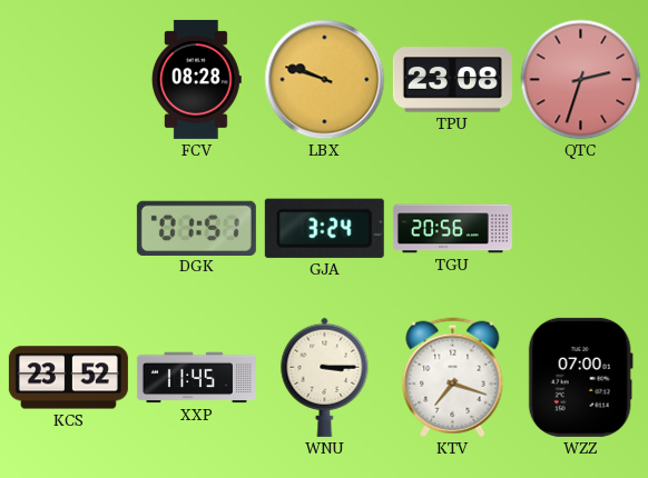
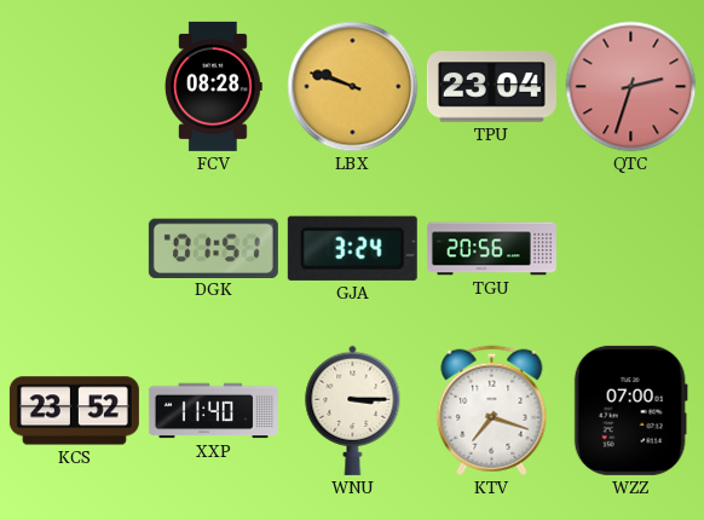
TPU: 23:08 -> 23:04
XXP: 11:45 -> 11:40
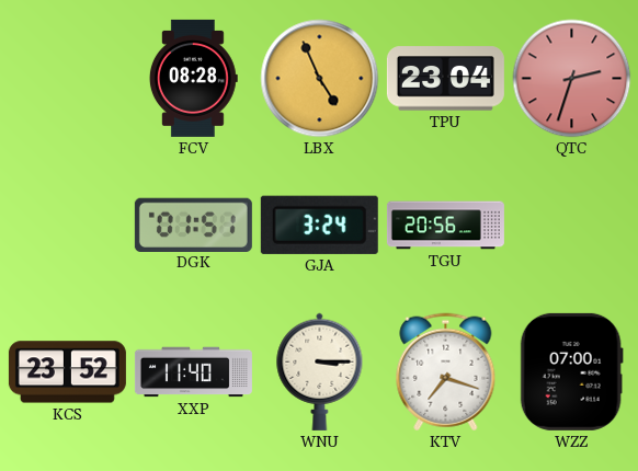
LBX: 9:48 -> 4:56
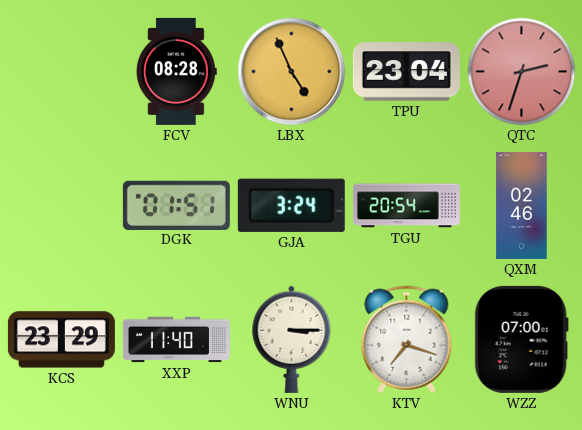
TGU: 20:56 -> 20:54
QXM: none -> 02:46
KCS: 23:52 -> 23:29
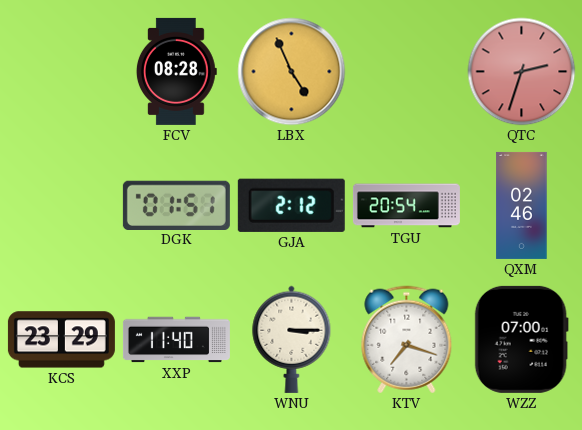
TPU: 23:04 -> none
GJA: 3:24 -> 2:12
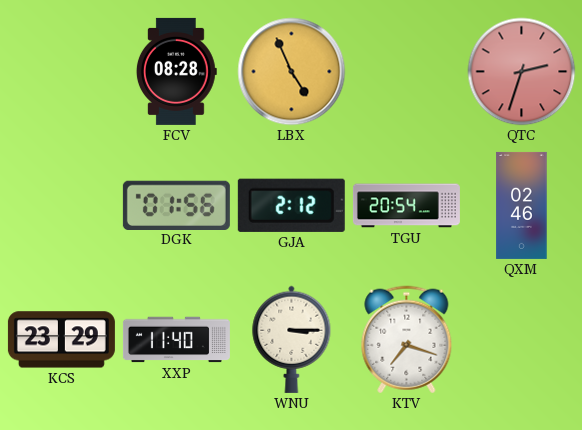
DGK: 01:51 -> 01:56
WZZ: 07:00 -> none
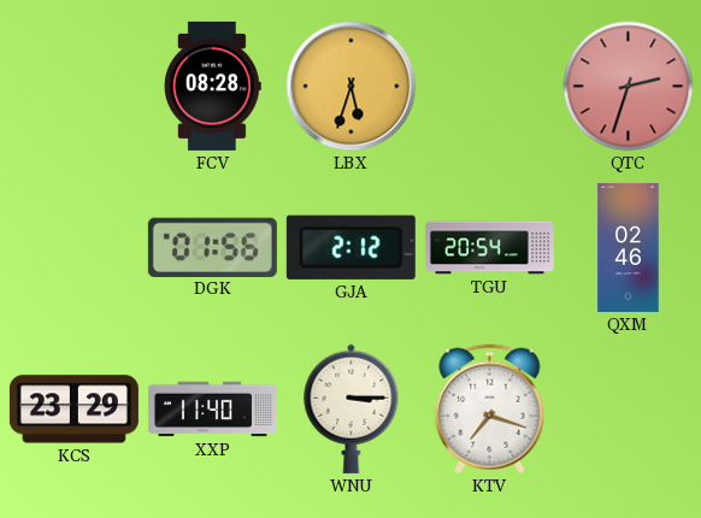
LBX: 4:56 -> 5:33
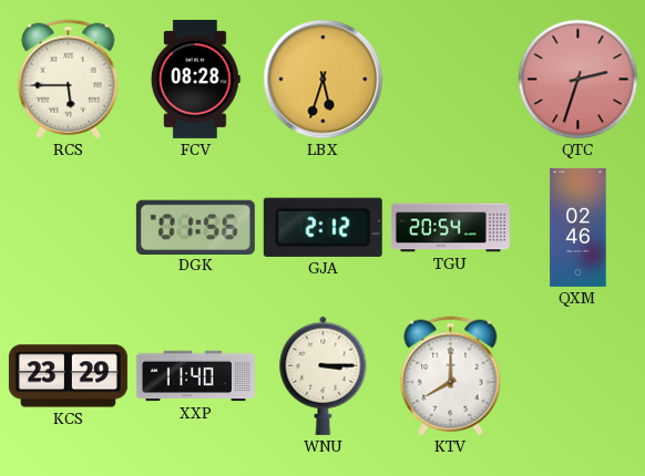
RCS: none -> 5:45
KTV: 7:18 -> 8:00
